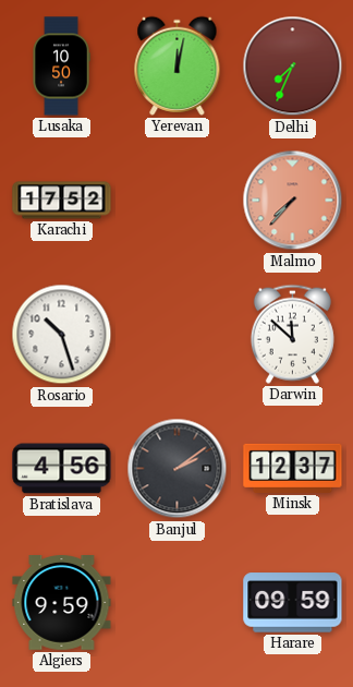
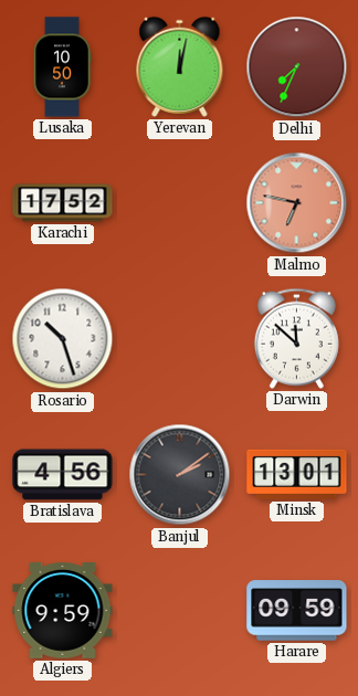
Malmo: 7:37 -> 6:47
Minsk: 12:37 -> 13:01
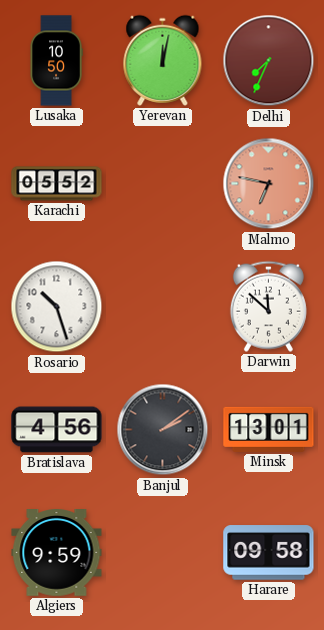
Karachi: 17:52 -> 05:52
Harare: 09:59 -> 09:58
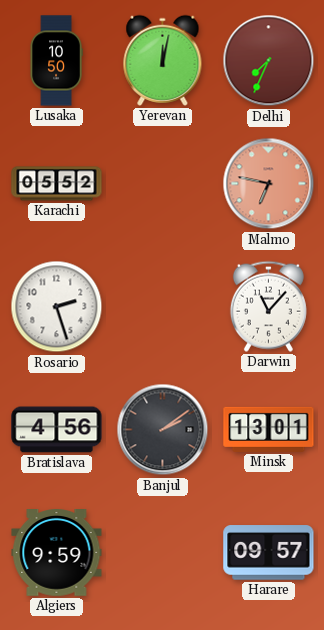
Rosario: 10:27 -> 2:27
Darwin: 11:52 -> 11:07
Harare: 09:58 -> 09:57
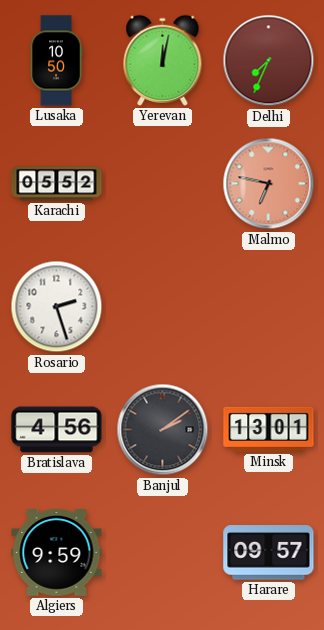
Darwin: 11:07 -> none
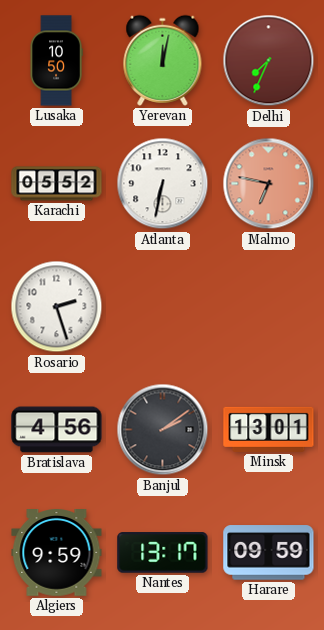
Atlanta: none -> 6:32
Nantes: none -> 13:17
Harare: 09:57 -> 09:59
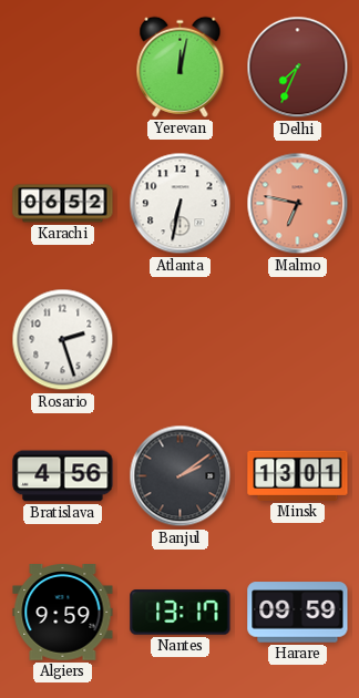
Lusaka: 10:50 -> none
Karachi: 05:52 -> 06:52
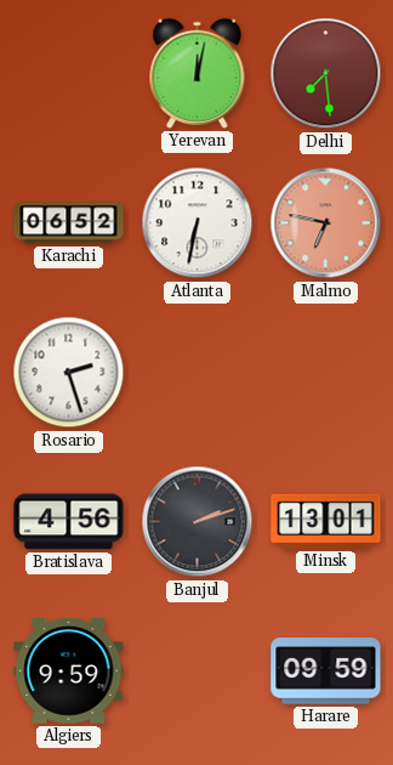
Delhi: 7:34 -> 7:29
Banjul: 2:09 -> 2:12
Nantes: 13:17 -> none
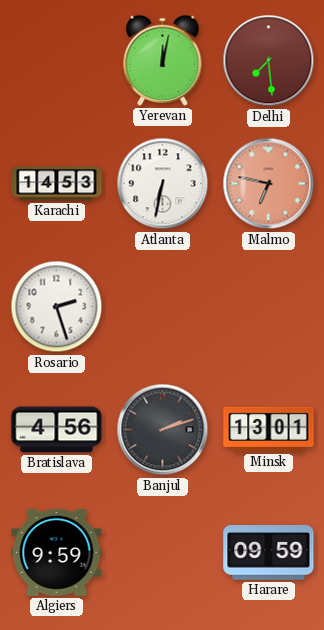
Karachi: 06:52 -> 14:53
